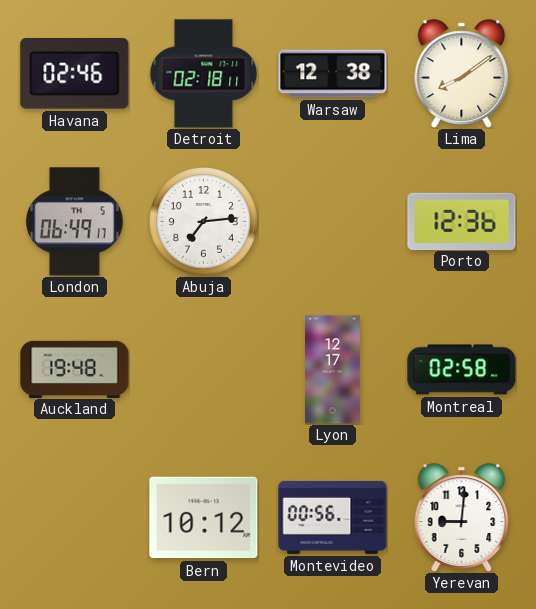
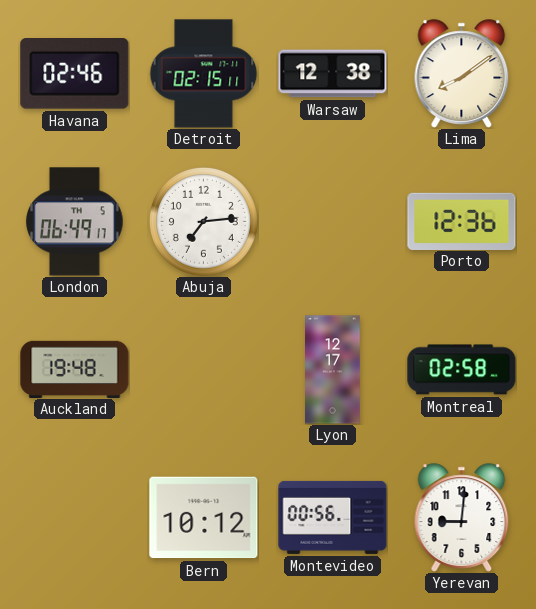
Detroit: 02:18 -> 02:15
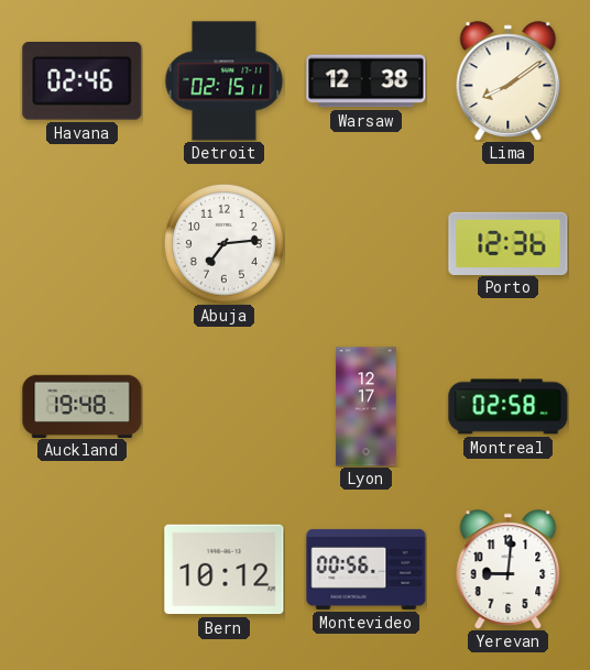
London: 06:49 -> none
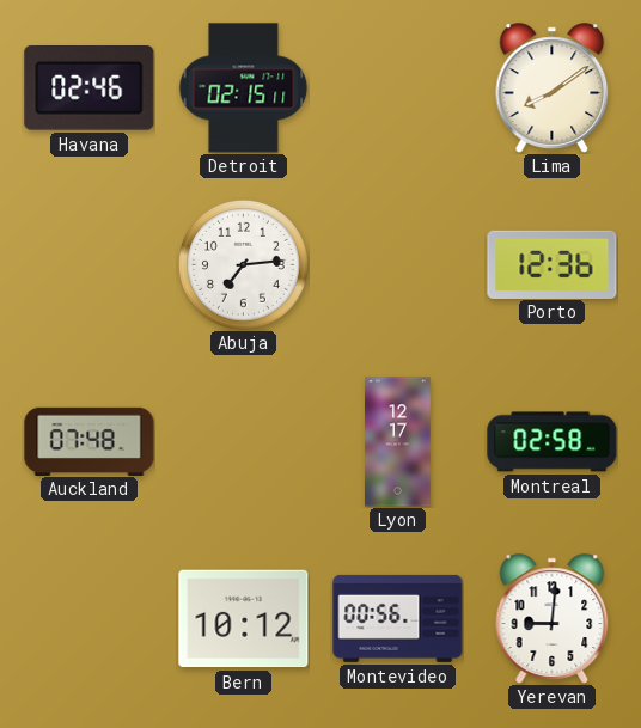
Warsaw: 12:38 -> none
Auckland: 19:48 -> 07:48
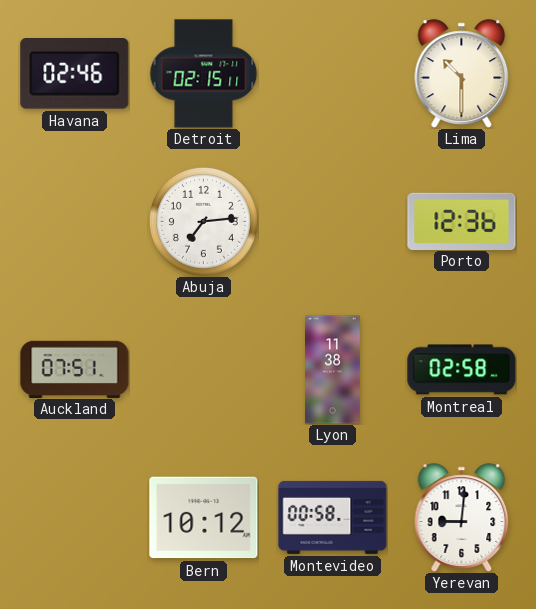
Lima: 8:09 -> 10:30
Auckland: 07:48 -> 07:51
Lyon: 12:17 -> 11:38
Montevideo: 00:56 -> 00:58
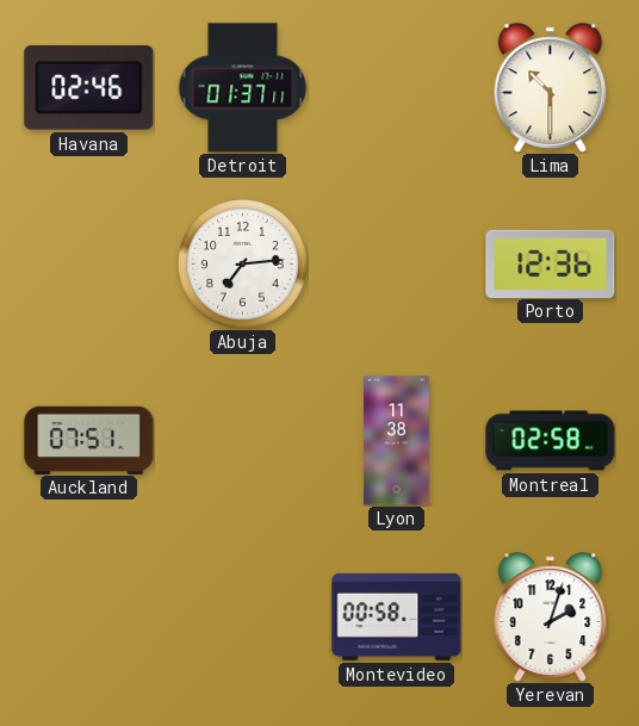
Detroit: 02:15 -> 01:37
Bern: 10:12 -> none
Yerevan: 9:01 -> 2:03
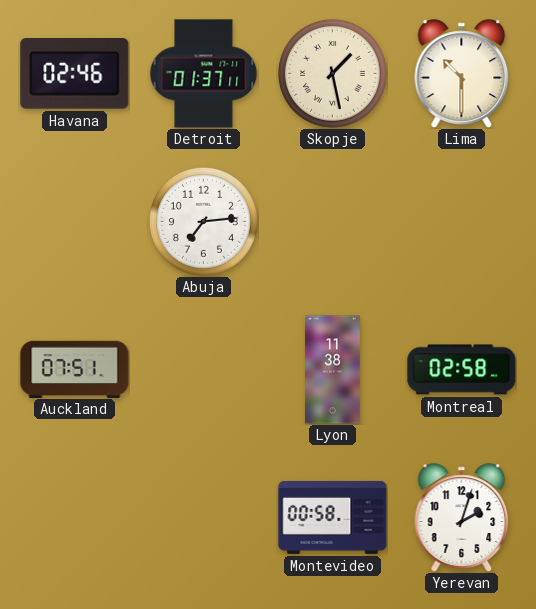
Skopje: none -> 1:28
Porto: 12:36 -> none
